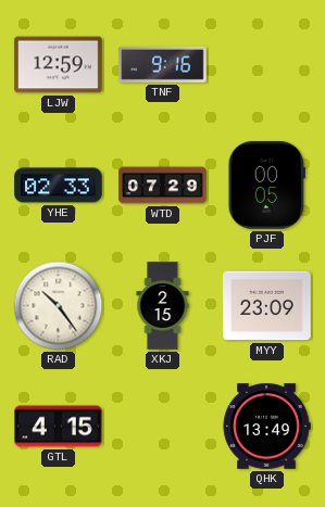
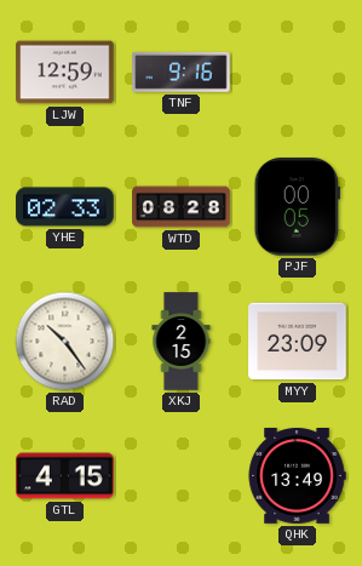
WTD: 07:29 -> 08:28
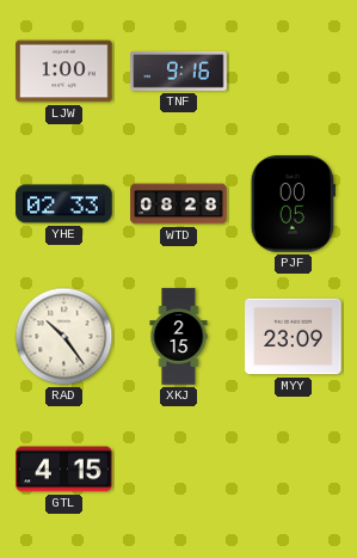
LJW: 12:59 -> 1:00
QHK: 13:49 -> none
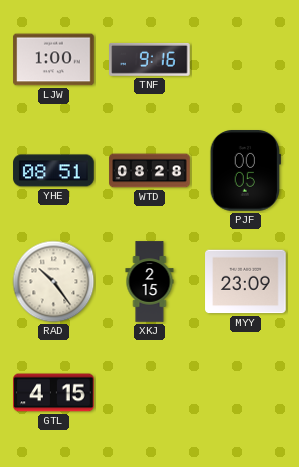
YHE: 02:33 -> 08:51
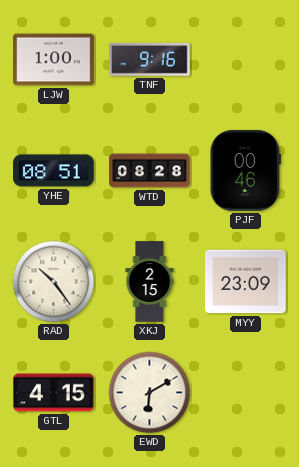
PJF: 00:05 -> 00:46
EWD: none -> 6:10
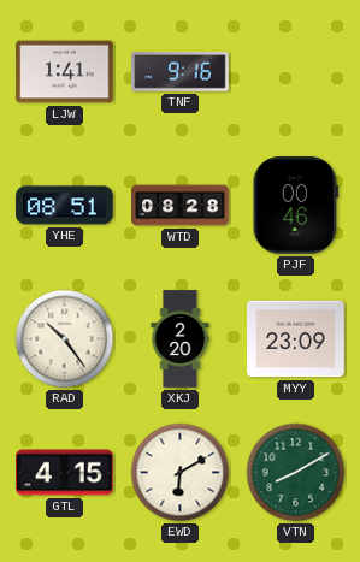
LJW: 1:00 -> 1:41
XKJ: 2:15 -> 2:20
VTN: none -> 8:10
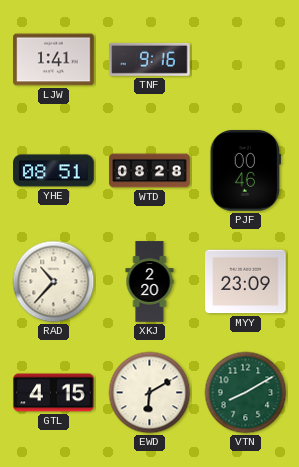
RAD: 10:24 -> 10:37
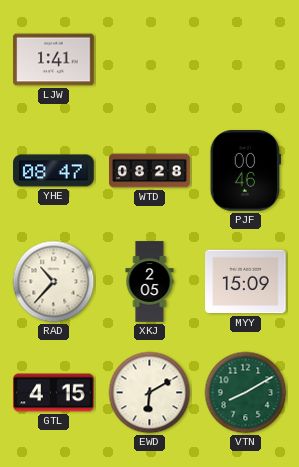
TNF: 9:16 -> none
YHE: 08:51 -> 08:47
XKJ: 2:20 -> 2:05
MYY: 23:09 -> 15:09
